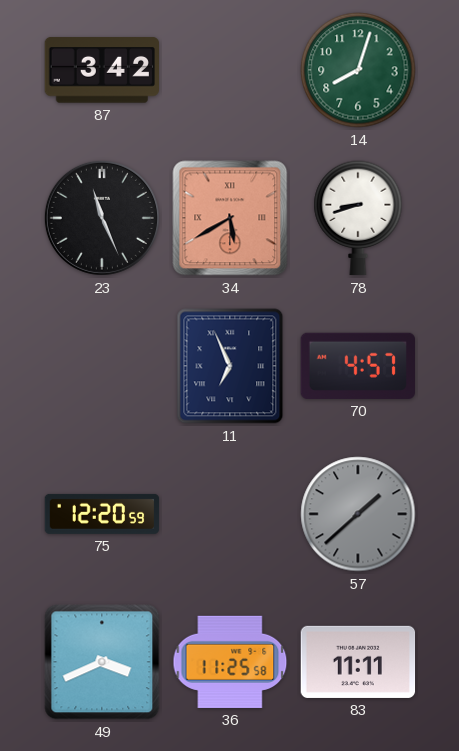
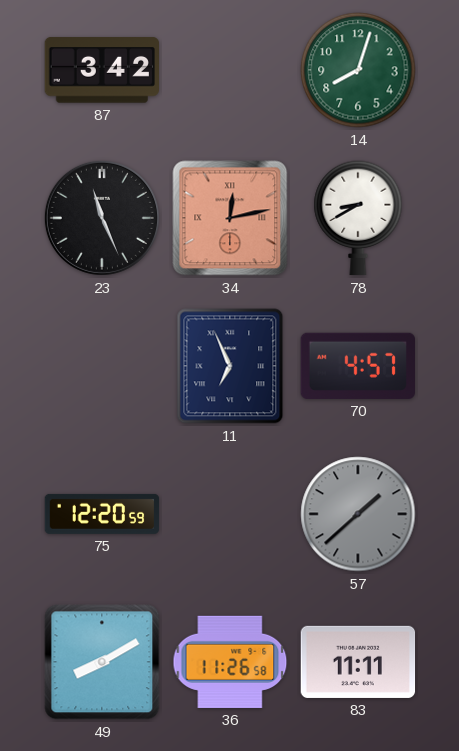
34: 5:40 -> 12:13
78: 8:42 -> 8:40
49: 3:41 -> 8:10
36: 11:25 -> 11:26
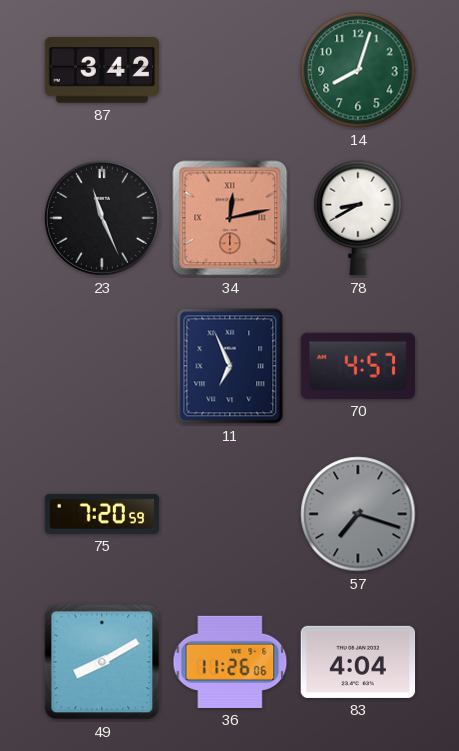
75: 12:20 -> 7:20
57: 1:38 -> 7:18
36: 11:26:58 -> 11:26:06
83: 11:11 -> 4:04
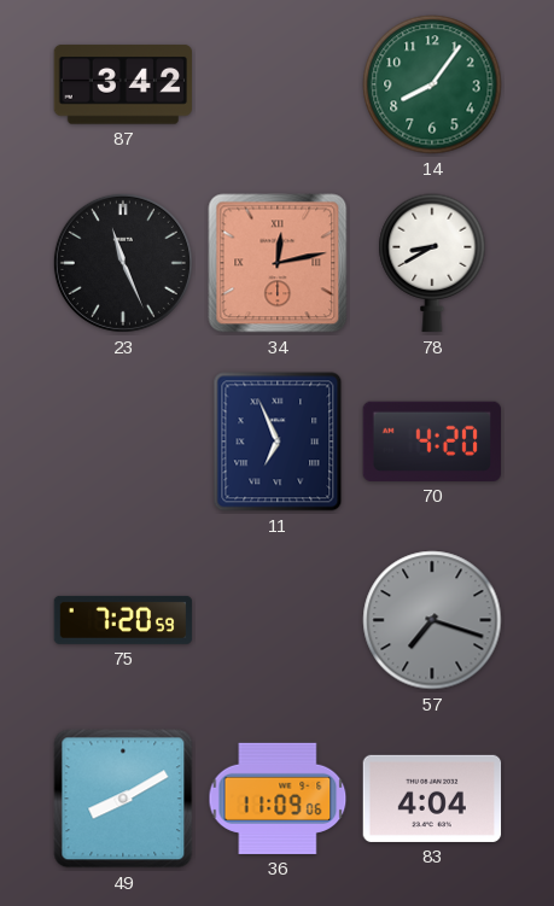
14: 8:03 -> 8:06
70: 4:57 -> 4:20
36: 11:26 -> 11:09
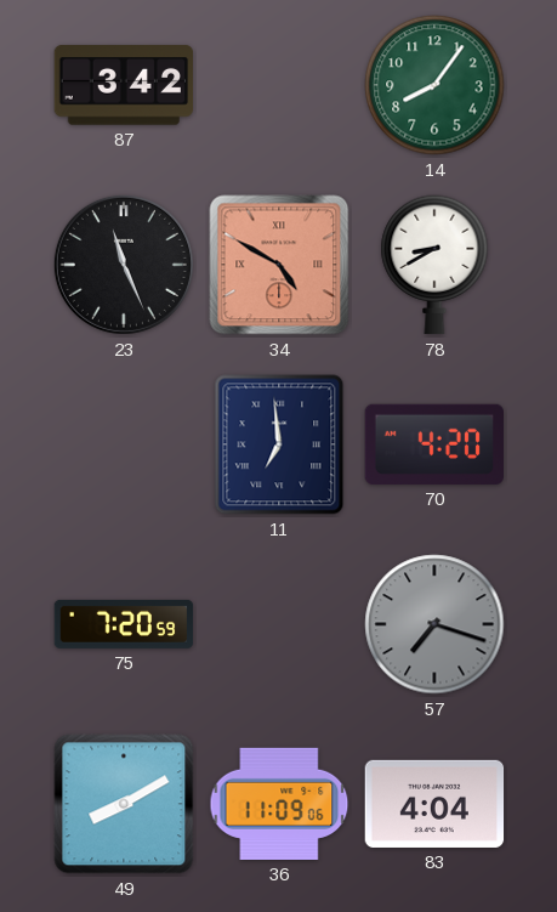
34: 12:13 -> 4:50
11: 6:56 -> 6:59
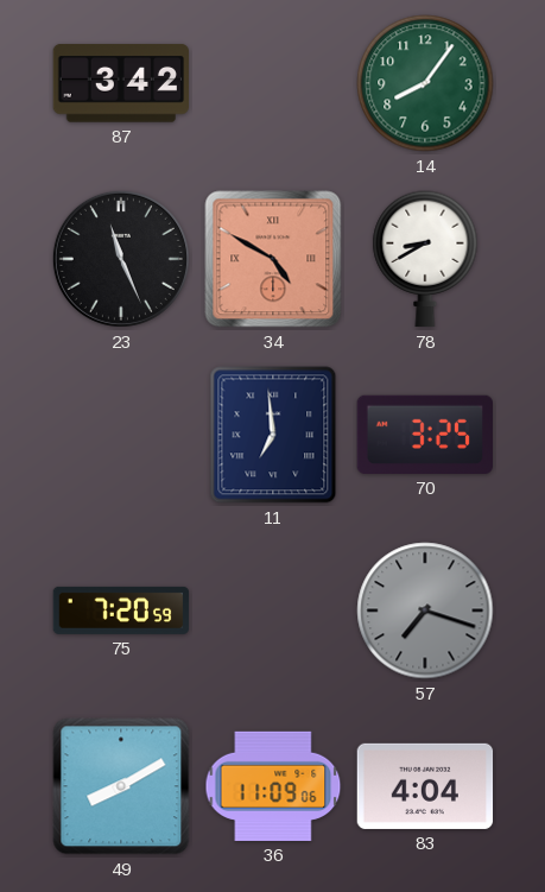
70: 4:20 -> 3:25
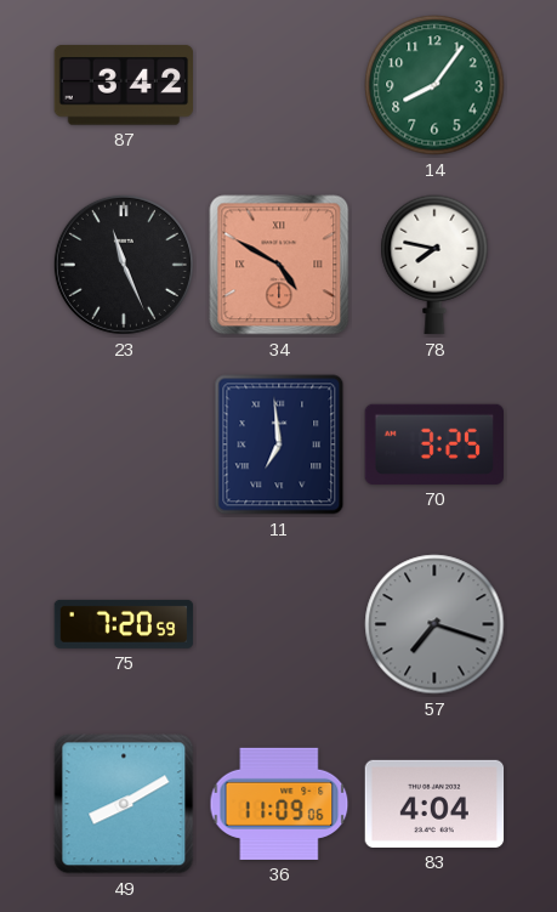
78: 8:40 -> 7:47
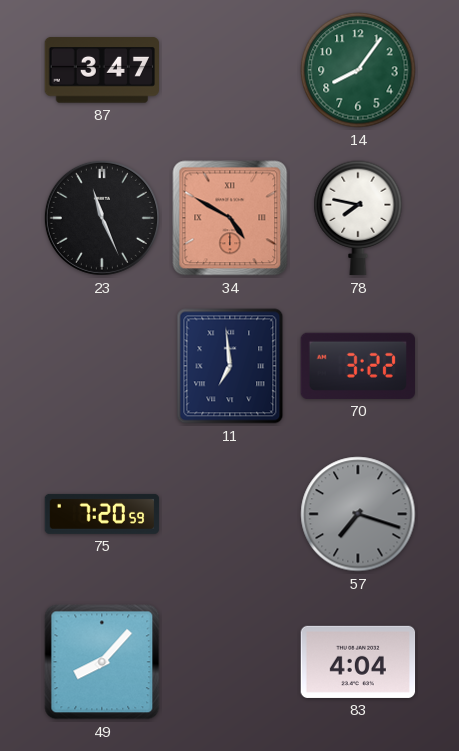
87: 3:42 -> 3:47
70: 3:25 -> 3:22
49: 8:10 -> 8:07
36: 11:09 -> none
